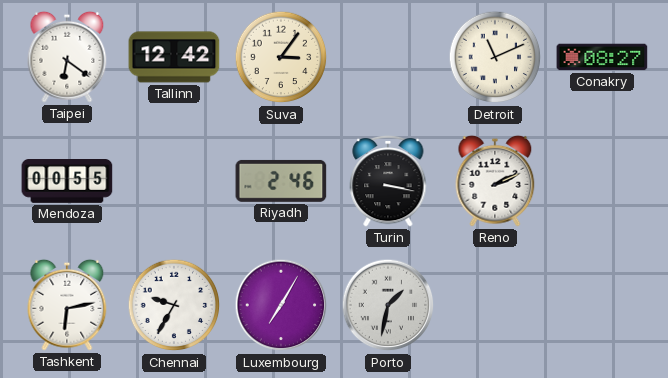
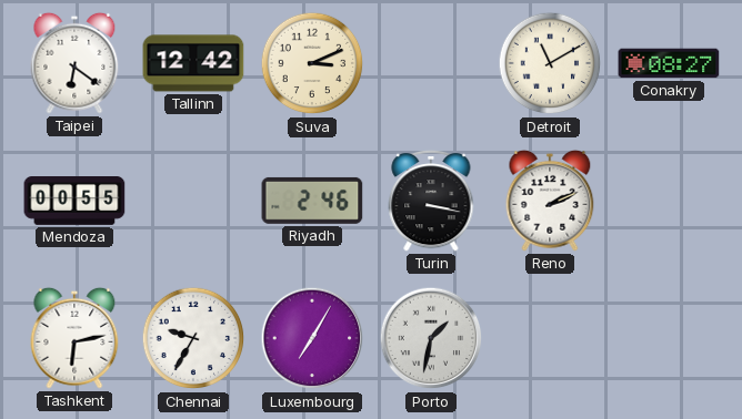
Suva: 3:06 -> 3:11
Detroit: 11:11 -> 11:10
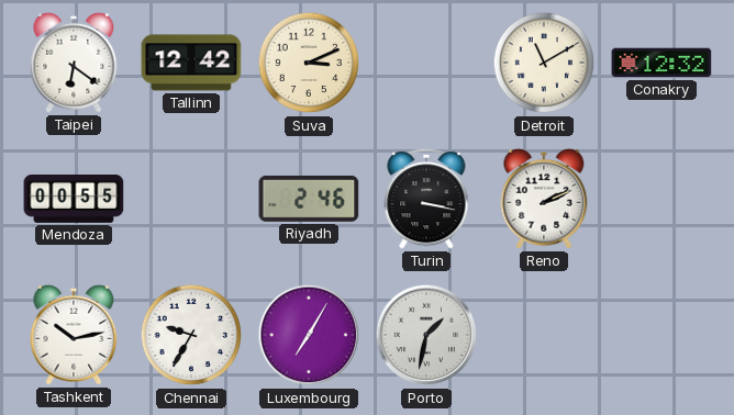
Conakry: 08:27 -> 12:32
Tashkent: 6:13 -> 10:13
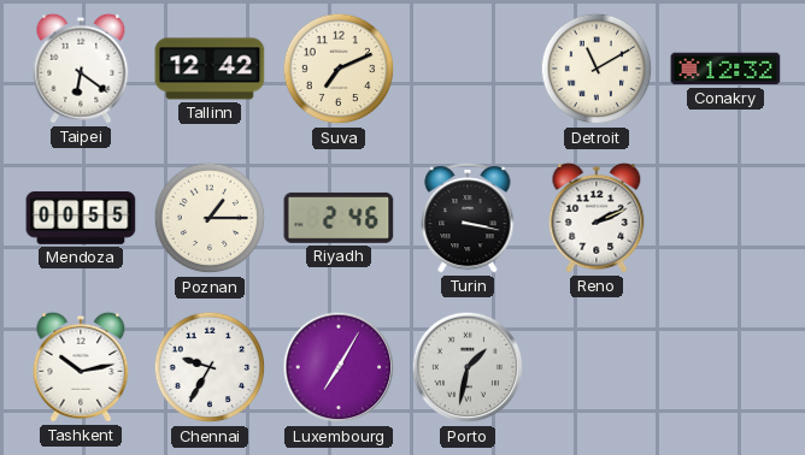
Suva: 3:11 -> 7:11
Poznan: none -> 1:15
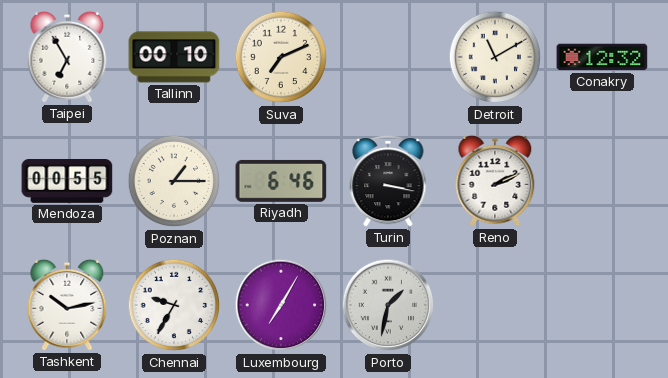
Taipei: 6:21 -> 6:55
Tallinn: 12:42 -> 00:10
Riyadh: 2:46 -> 6:46
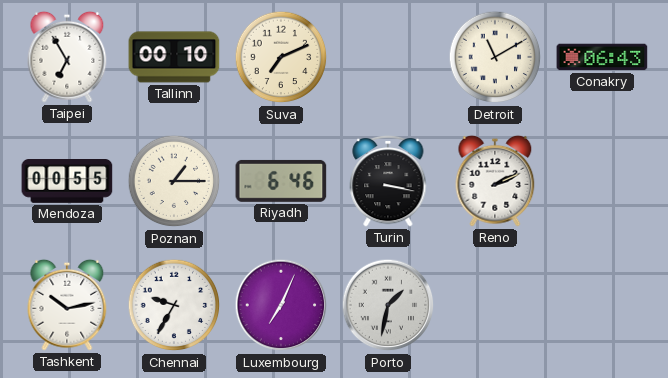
Conakry: 12:32 -> 06:43
Luxembourg: 7:05 -> 7:04
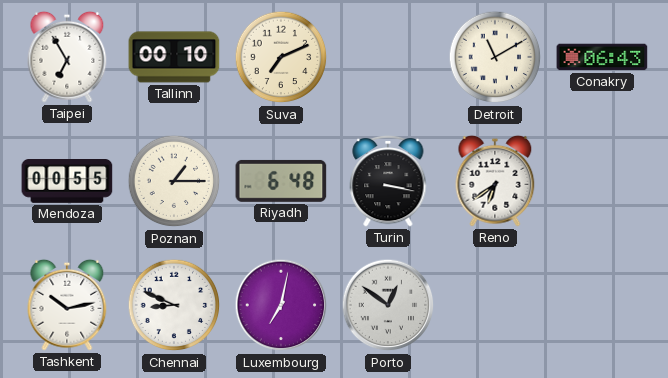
Riyadh: 6:46 -> 6:48
Reno: 2:11 -> 6:39
Chennai: 9:35 -> 8:49
Luxembourg: 7:04 -> 7:02
Porto: 1:32 -> 12:51
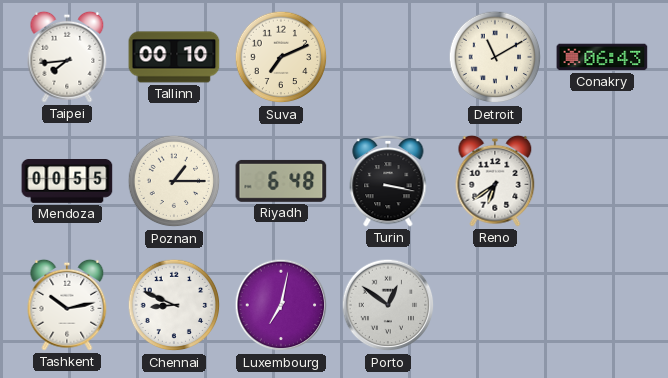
Taipei: 6:55 -> 7:44
